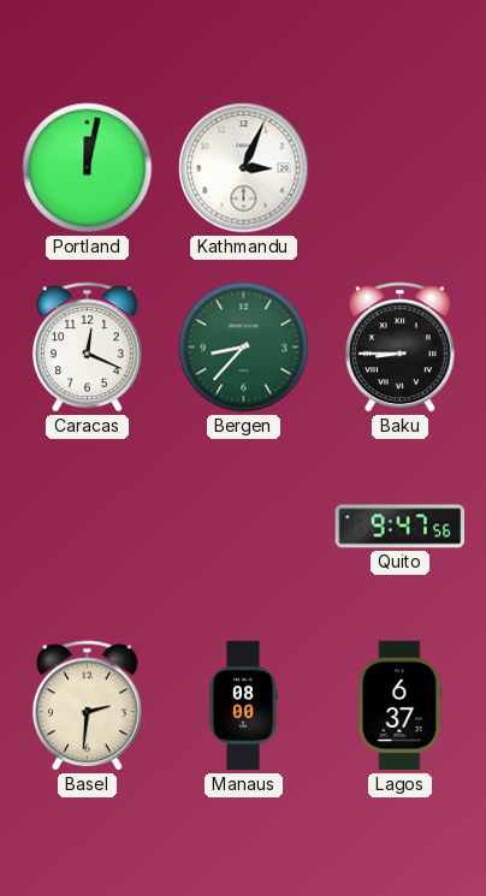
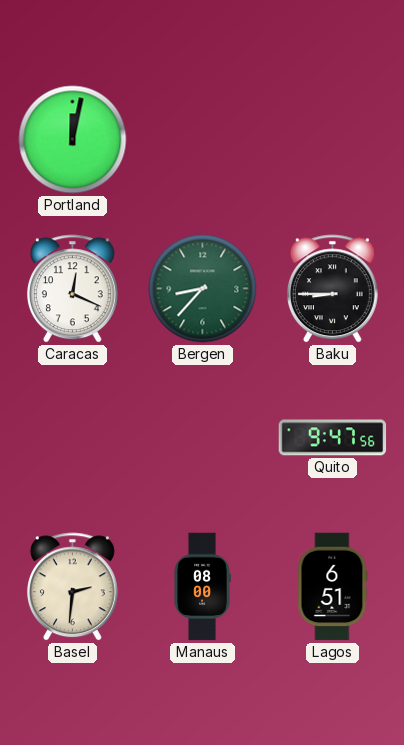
Kathmandu: 3:04 -> none
Lagos: 6:37 -> 6:51
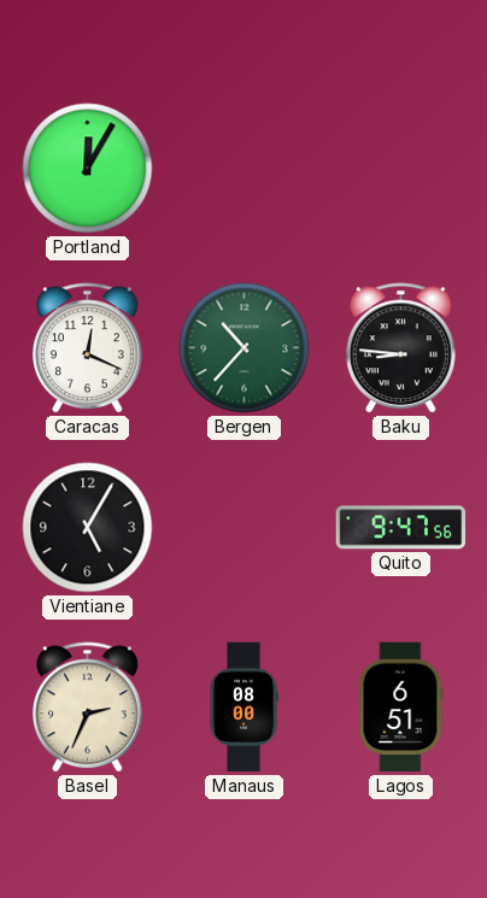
Portland: 12:02 -> 12:05
Bergen: 8:37 -> 10:37
Baku: 8:45 -> 8:46
Vientiane: none -> 5:05
Basel: 2:31 -> 2:34
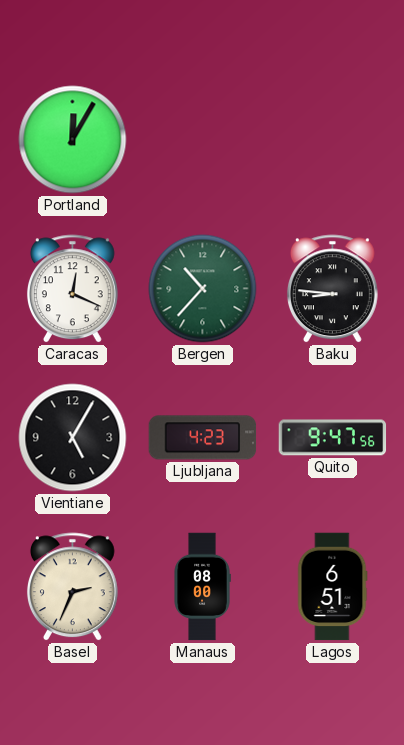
Ljubljana: none -> 4:23
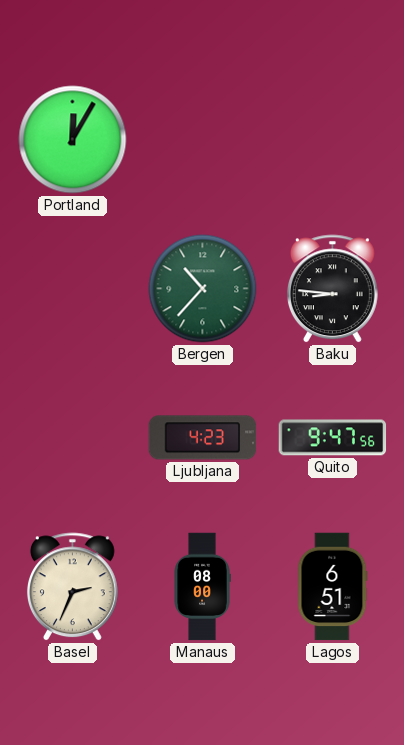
Caracas: 12:19 -> none
Vientiane: 5:05 -> none
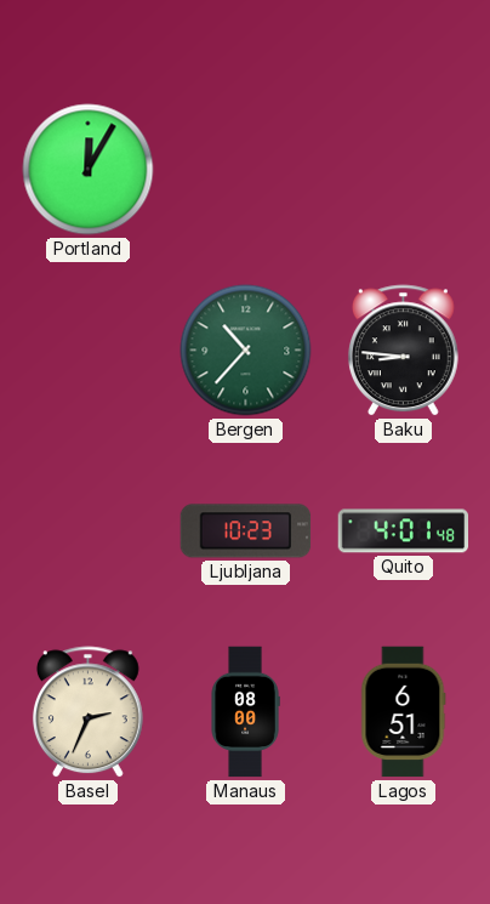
Ljubljana: 4:23 -> 10:23
Quito: 9:47 -> 4:01
